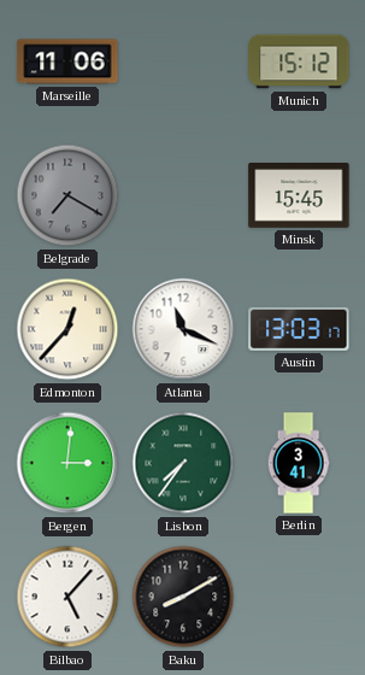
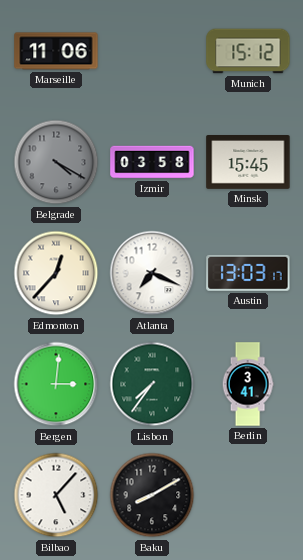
Belgrade: 7:20 -> 4:20
Izmir: none -> 03:58
Atlanta: 11:19 -> 7:19
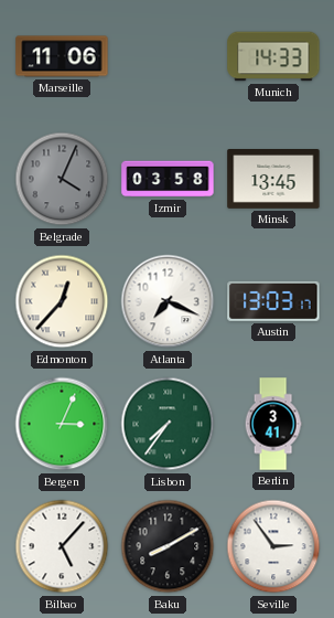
Munich: 15:12 -> 14:33
Belgrade: 4:20 -> 4:04
Minsk: 15:45 -> 13:45
Bergen: 3:01 -> 3:04
Seville: none -> 2:54
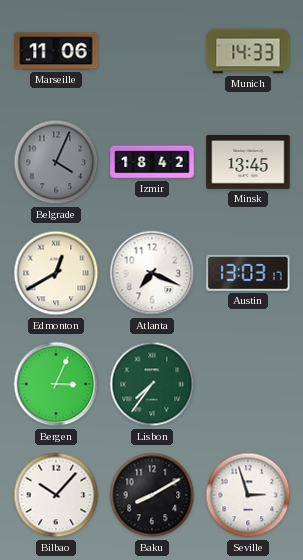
Izmir: 03:58 -> 18:42
Edmonton: 12:37 -> 12:40
Berlin: 3:41 -> none
Bilbao: 5:07 -> 10:07
Seville: 2:54 -> 2:57
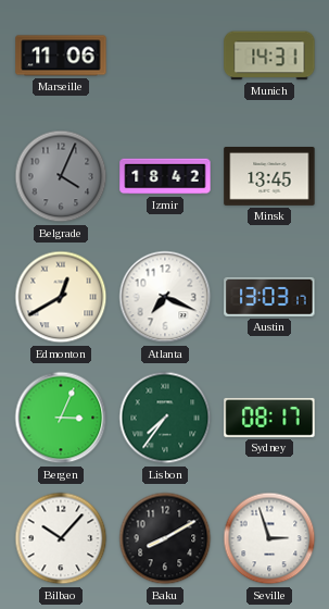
Munich: 14:33 -> 14:31
Sydney: none -> 08:17
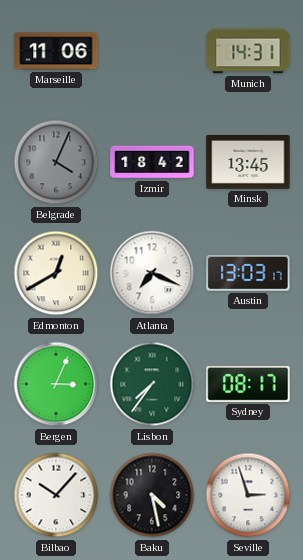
Baku: 8:10 -> 4:28
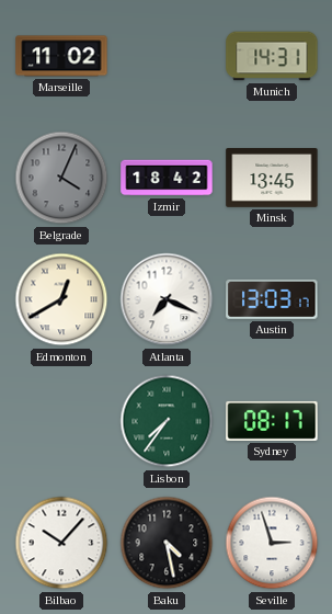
Marseille: 11:06 -> 11:02
Bergen: 3:04 -> none
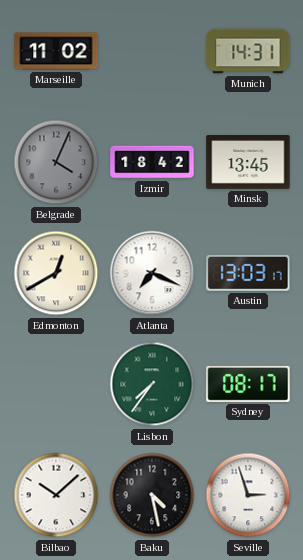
Bilbao: 10:07 -> 10:08
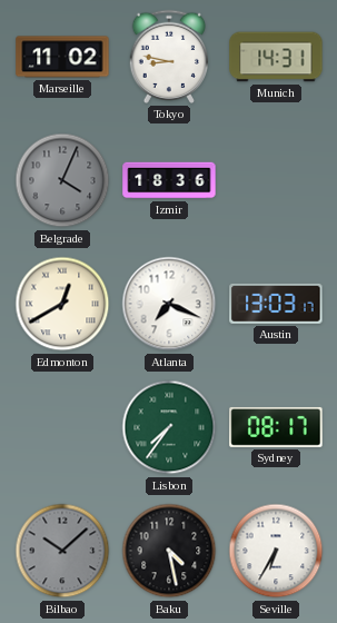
Tokyo: none -> 8:47
Izmir: 18:42 -> 18:36
Minsk: 13:45 -> none
Bilbao dial: white -> grey
Seville: 2:57 -> 6:35
